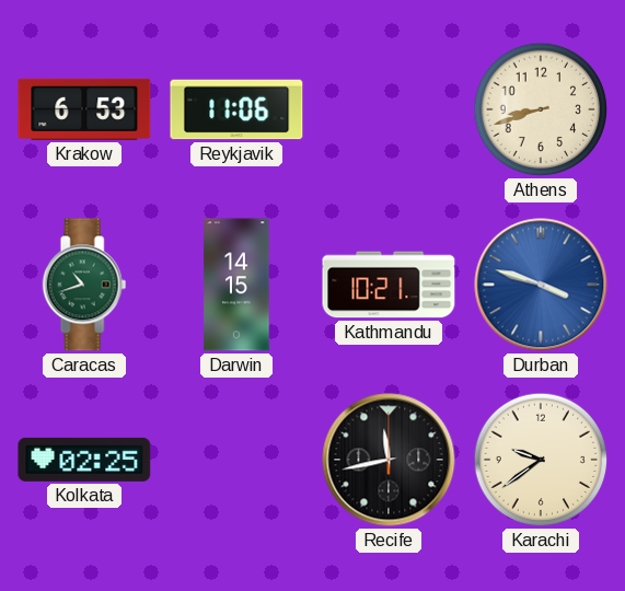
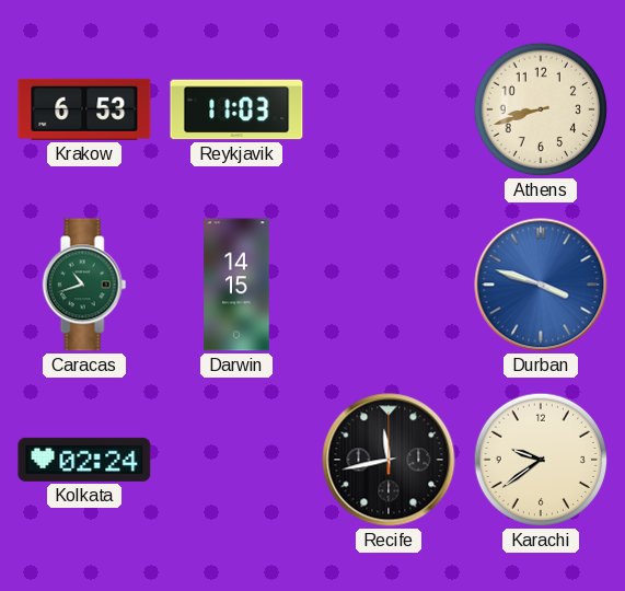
Reykjavik: 11:06 -> 11:03
Kathmandu: 10:21 -> none
Kolkata: 02:25 -> 02:24
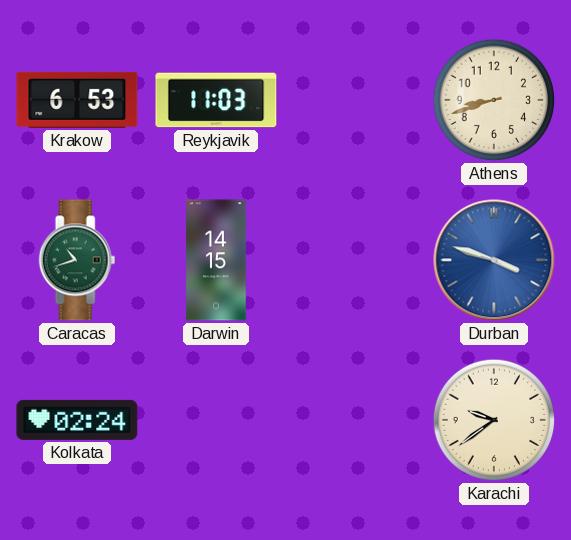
Recife: 11:43 -> none
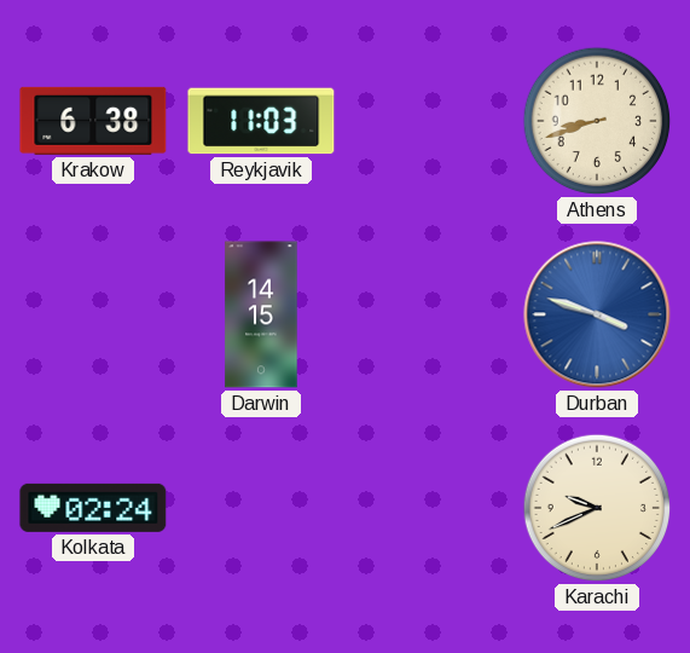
Krakow: 6:53 -> 6:38
Caracas: 10:42 -> none
Karachi: 9:39 -> 9:41
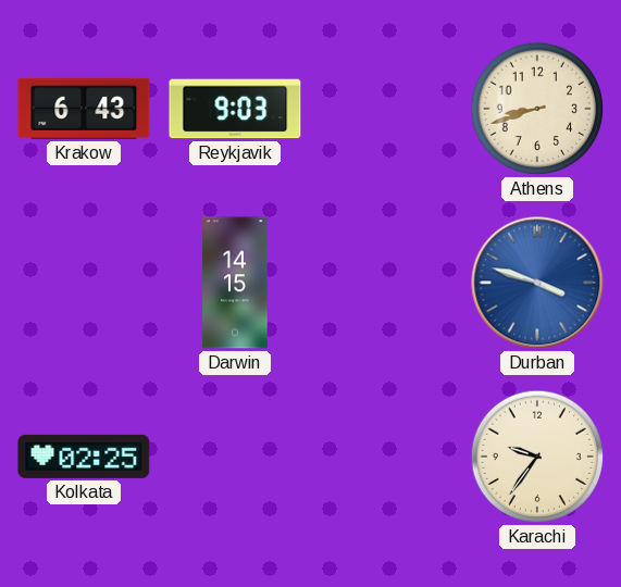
Krakow: 6:38 -> 6:43
Reykjavik: 11:03 -> 9:03
Kolkata: 02:24 -> 02:25
Karachi: 9:41 -> 9:36
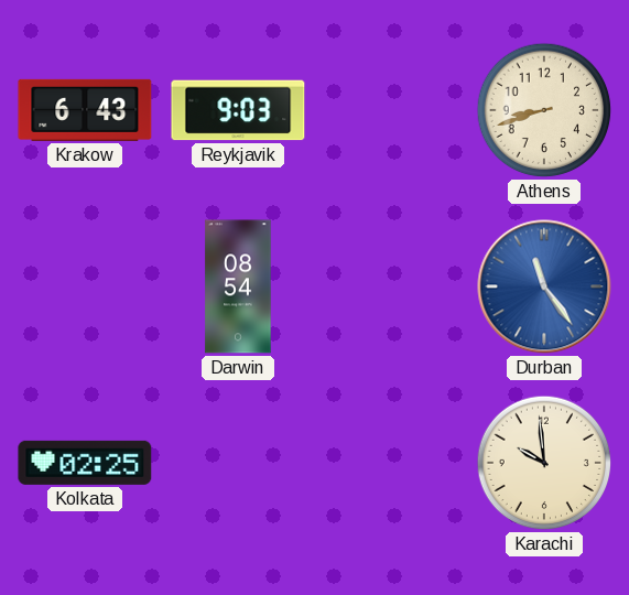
Darwin: 14:15 -> 08:54
Durban: 3:48 -> 11:24
Karachi: 9:36 -> 9:59
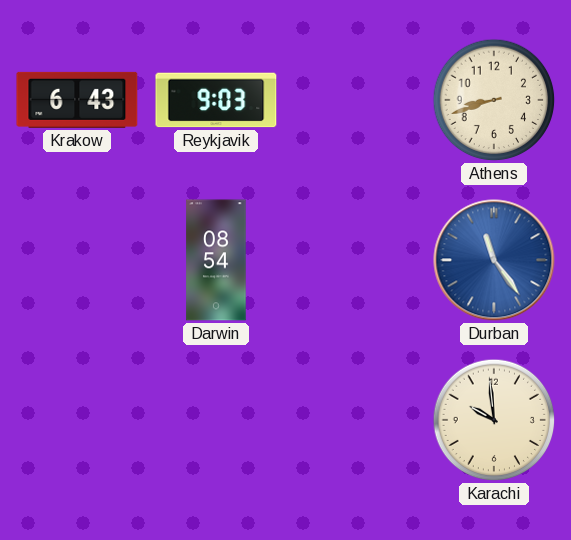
Kolkata: 02:25 -> none
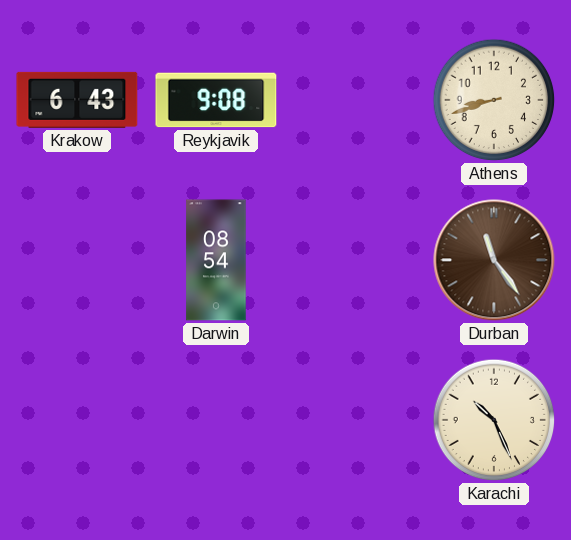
Reykjavik: 9:03 -> 9:08
Durban dial: blue -> brown
Karachi: 9:59 -> 10:26
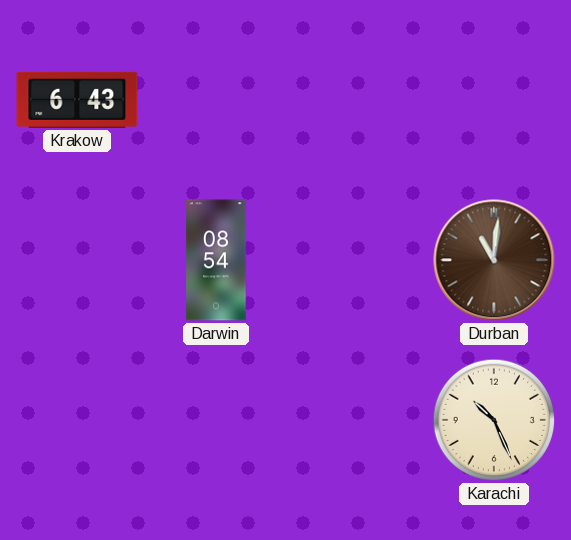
Reykjavik: 9:08 -> none
Athens: 8:42 -> none
Durban: 11:24 -> 11:01
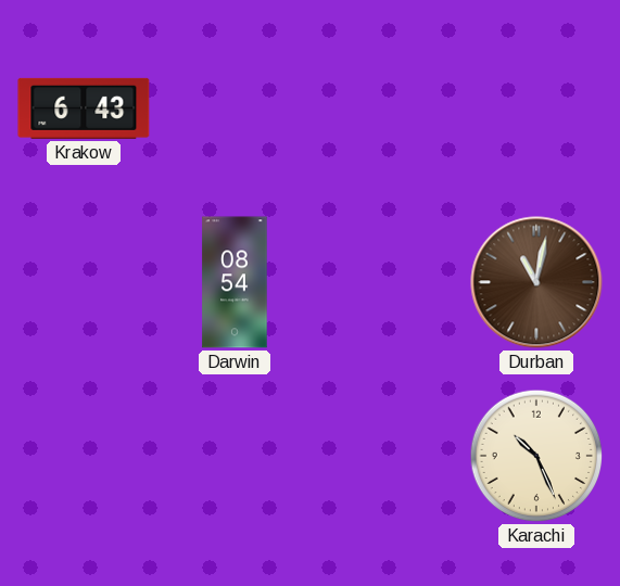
Durban: 11:01 -> 11:02
